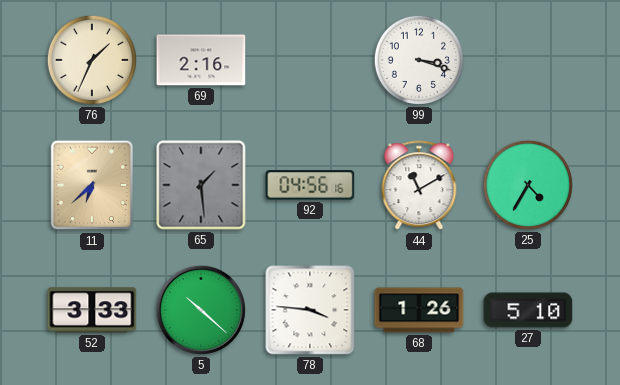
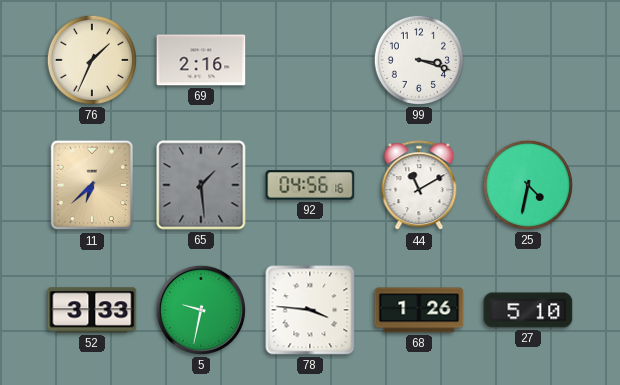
25: 4:35 -> 4:32
5: 10:22 -> 9:32
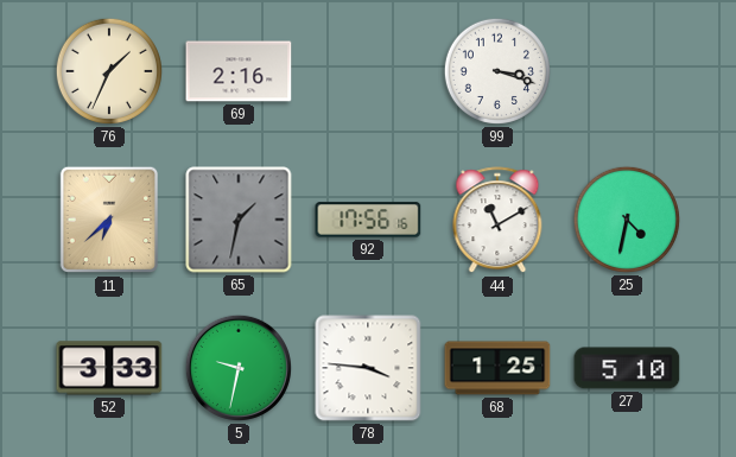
65: 1:29 -> 1:32
92: 04:56 -> 17:56
68: 1:26 -> 1:25
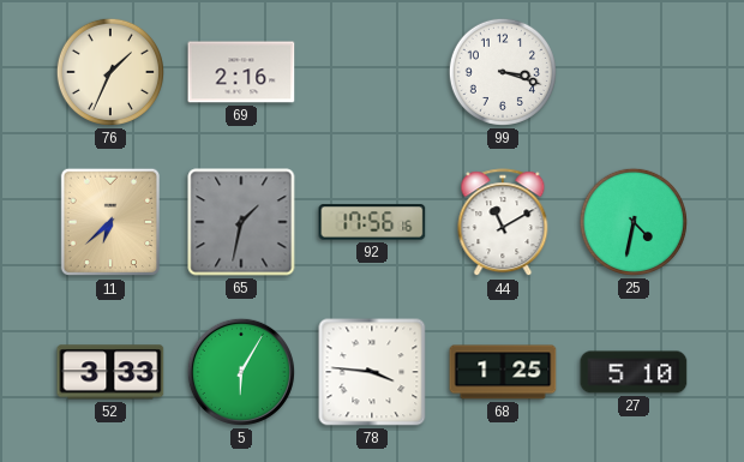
5: 9:32 -> 6:05
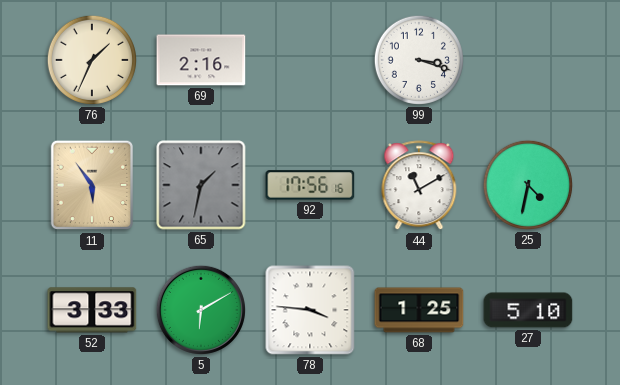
11: 6:38 -> 5:54
5: 6:05 -> 6:10
